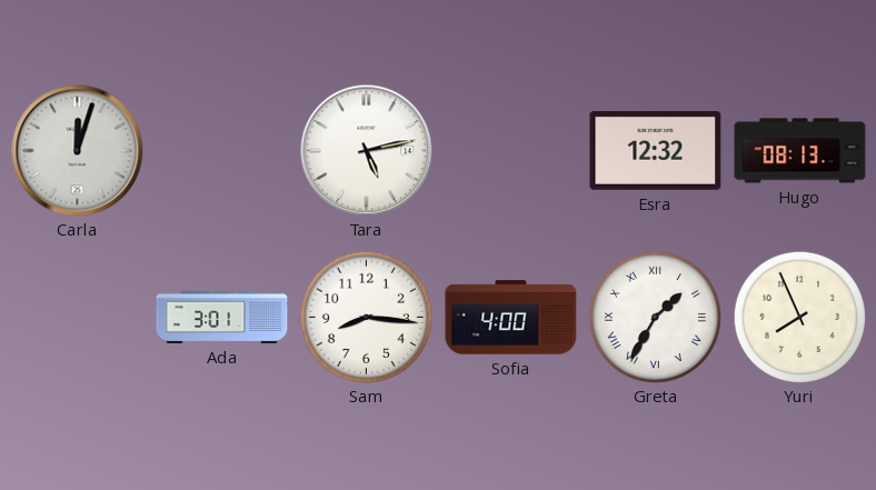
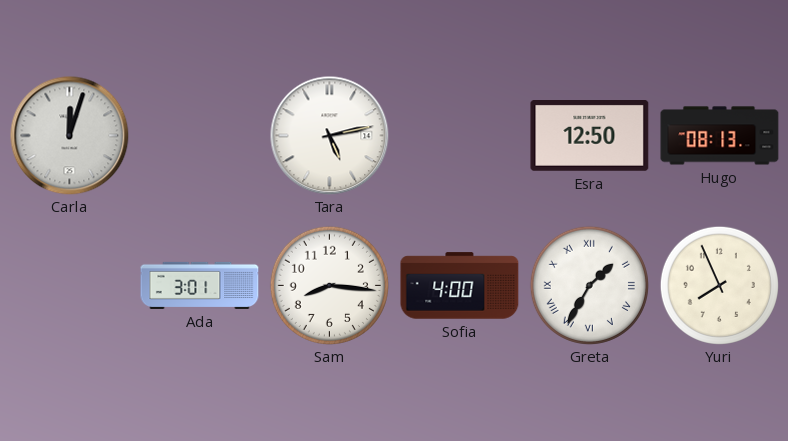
Esra: 12:32 -> 12:50
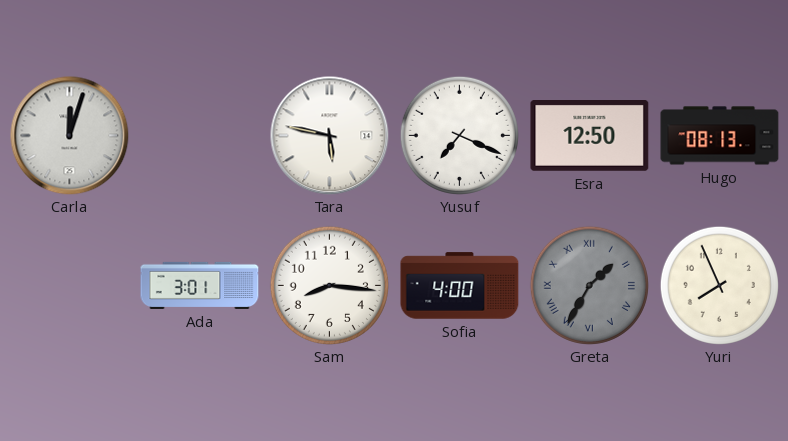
Tara: 5:13 -> 5:47
Yusuf: none -> 7:19
Greta dial: white -> grey
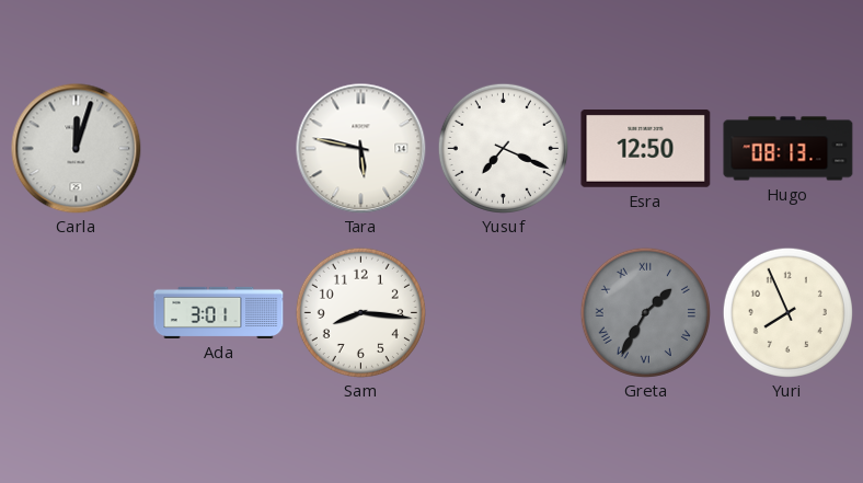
Sofia: 4:00 -> none
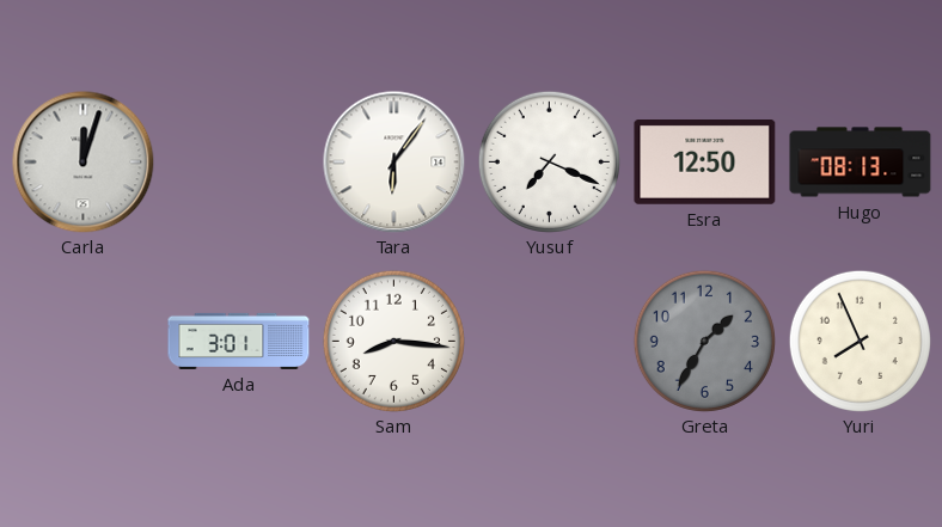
Tara: 5:47 -> 6:06
Greta numerals: Roman -> Arabic
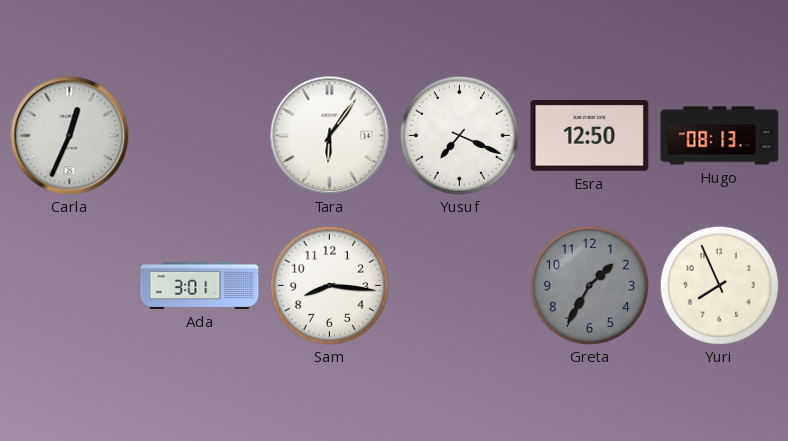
Carla: 12:03 -> 12:34
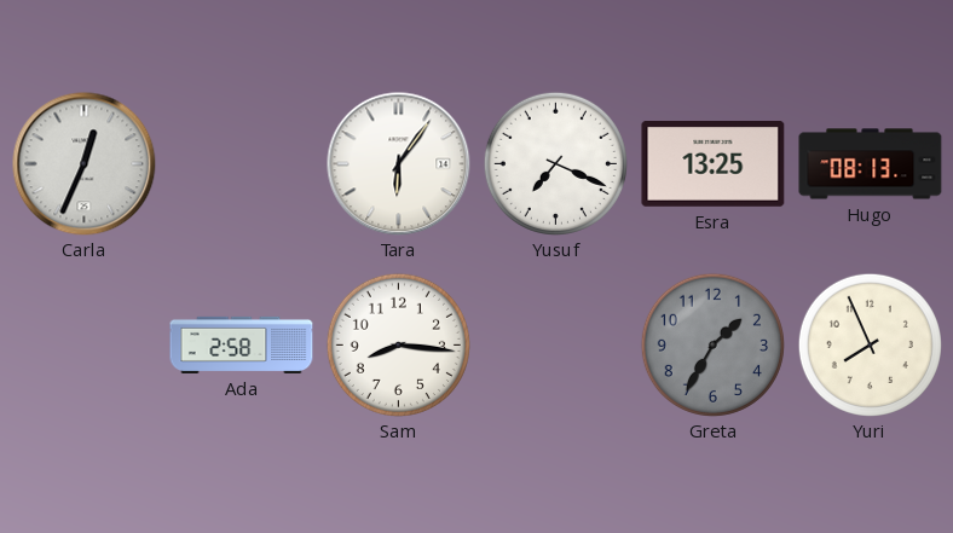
Esra: 12:50 -> 13:25
Ada: 3:01 -> 2:58
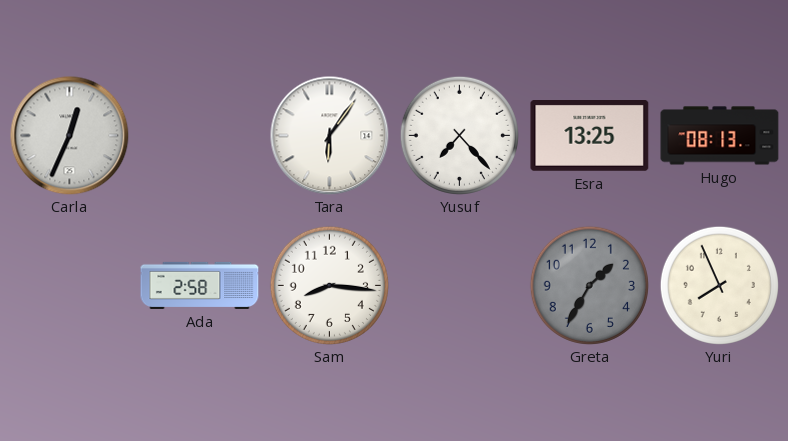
Yusuf: 7:19 -> 7:23
